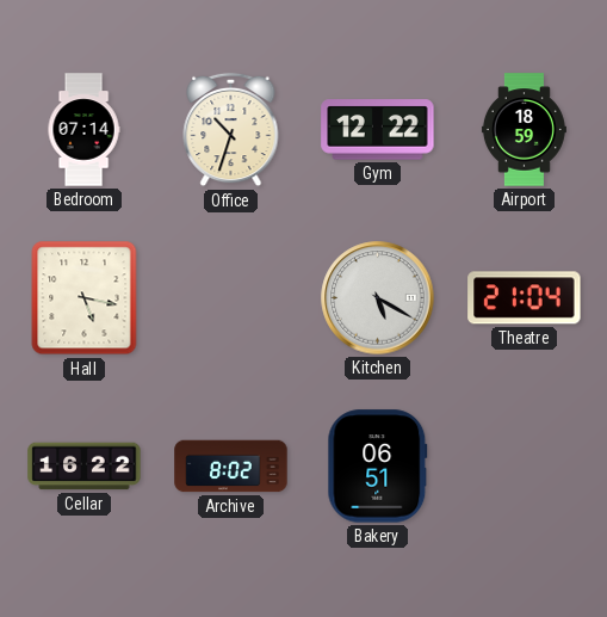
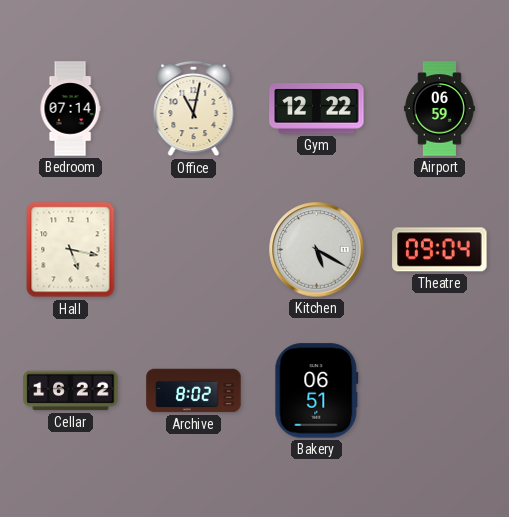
Office: 10:33 -> 11:02
Airport: 18:59 -> 06:59
Theatre: 21:04 -> 09:04
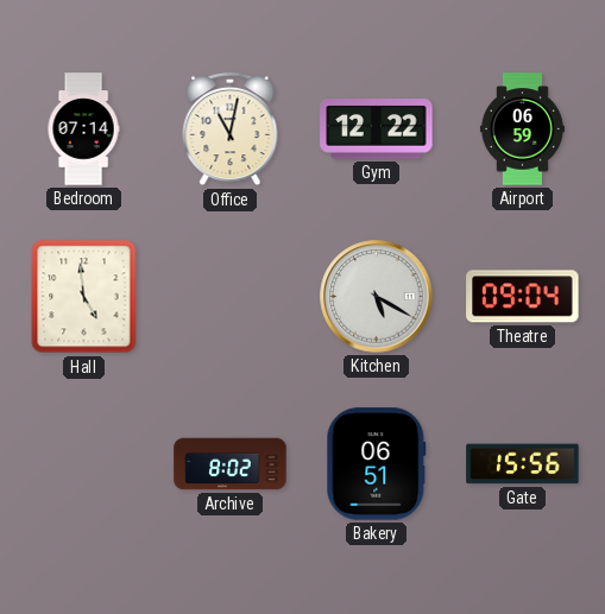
Hall: 5:17 -> 4:59
Cellar: 16:22 -> none
Gate: none -> 15:56
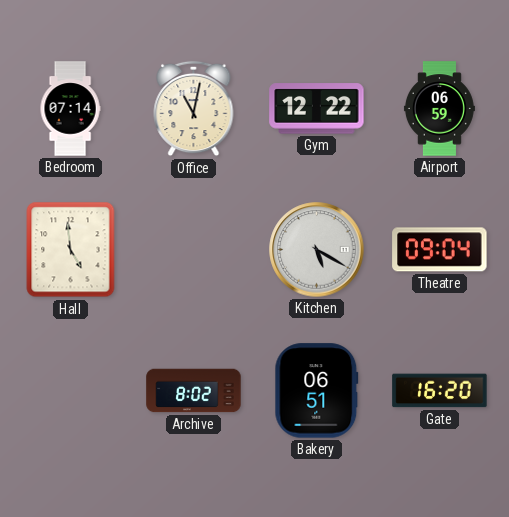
Gate: 15:56 -> 16:20
